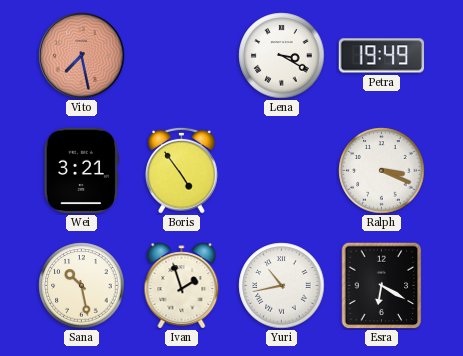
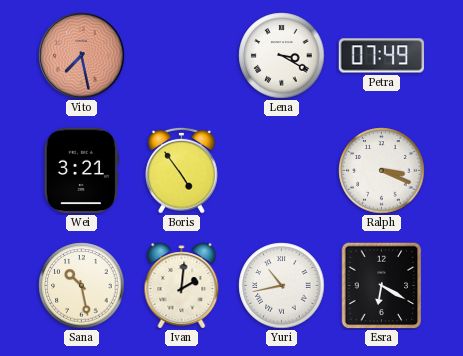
Petra: 19:49 -> 07:49
Ivan: 1:57 -> 2:01
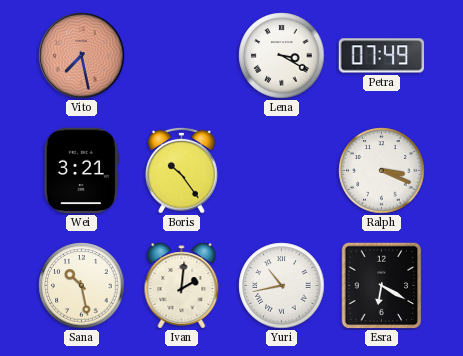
Boris: 4:54 -> 10:24
